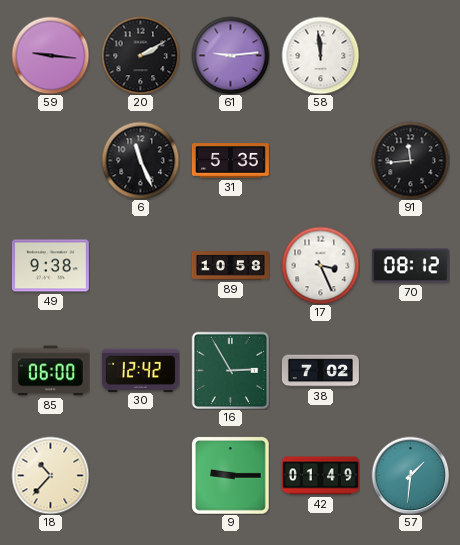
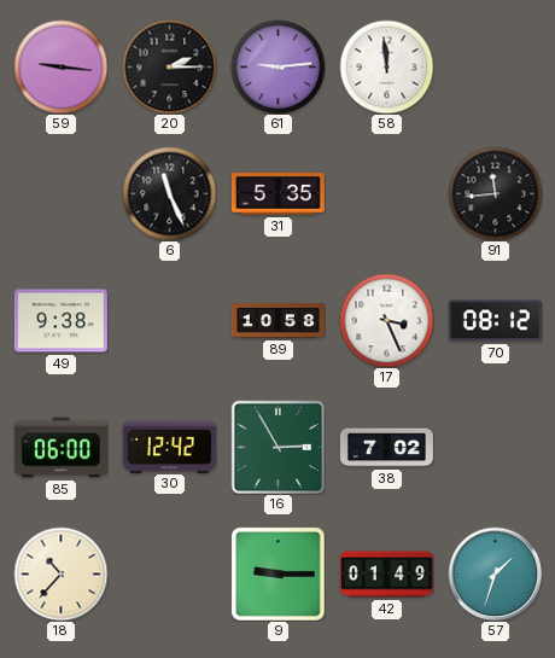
20: 2:10 -> 2:15
57: 1:31 -> 1:33
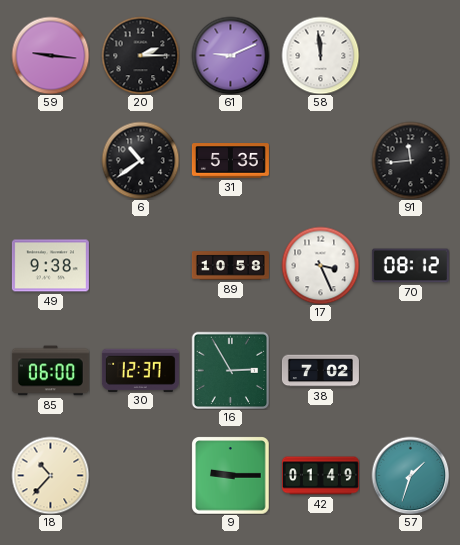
61: 9:14 -> 9:11
6: 11:26 -> 10:39
30: 12:42 -> 12:37
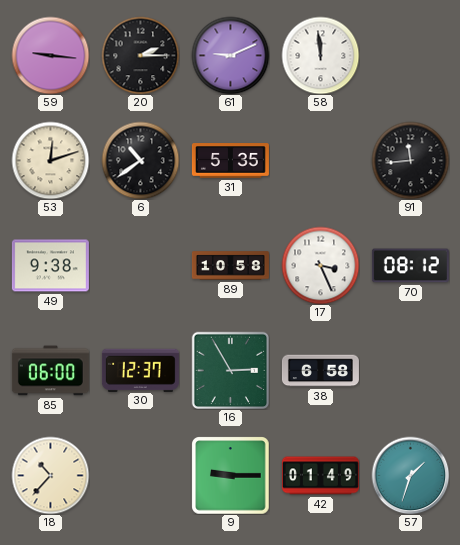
53: none -> 12:12
38: 7:02 -> 6:58
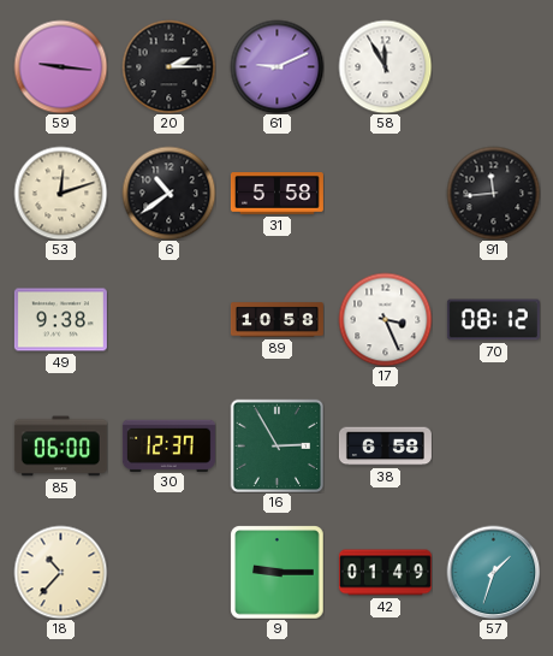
58: 11:59 -> 11:55
31: 5:35 -> 5:58
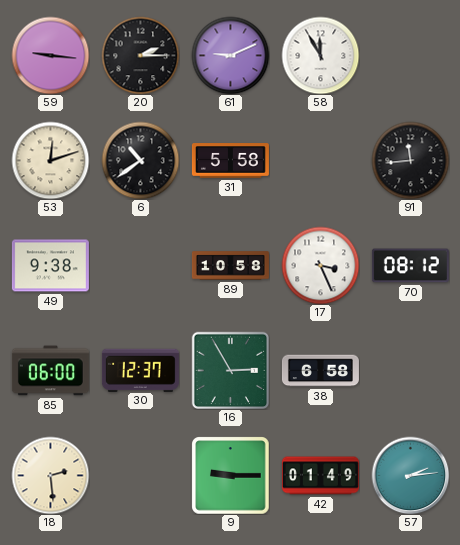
18: 10:37 -> 2:29
57: 1:33 -> 2:14
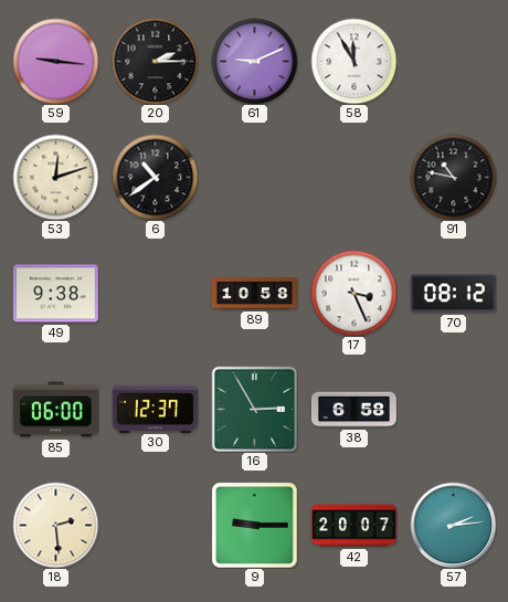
31: 5:58 -> none
91: 11:44 -> 10:47
42: 01:49 -> 20:07
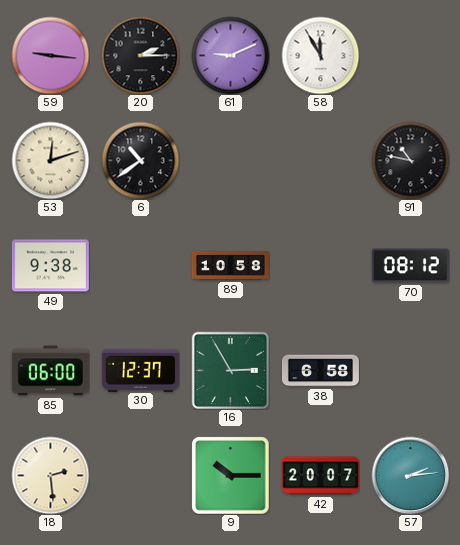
17: 3:26 -> none
9: 9:15 -> 10:15
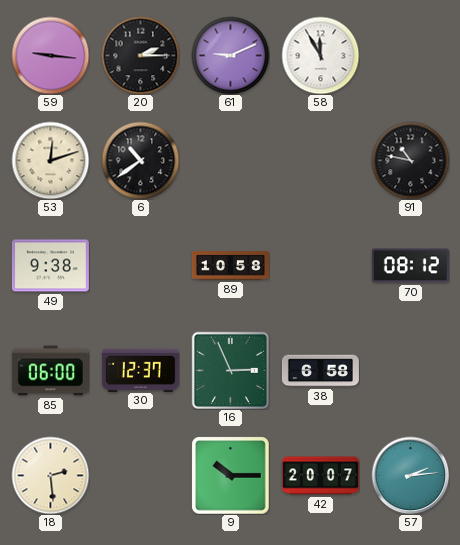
16: 2:55 -> 2:56
